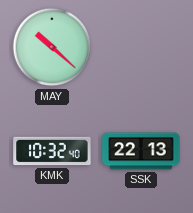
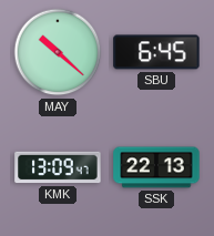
SBU: none -> 6:45
KMK: 10:32 -> 13:09
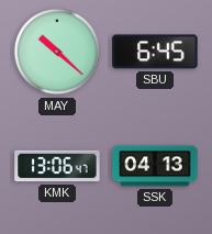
KMK: 13:09 -> 13:06
SSK: 22:13 -> 04:13
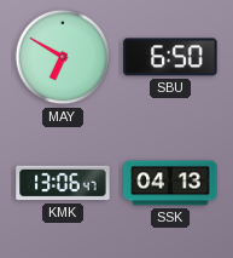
MAY: 10:22 -> 6:50
SBU: 6:45 -> 6:50
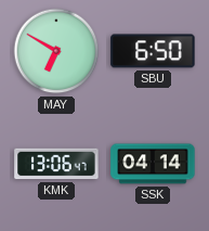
SSK: 04:13 -> 04:14
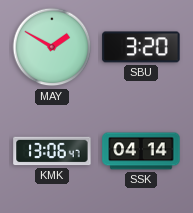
MAY: 6:50 -> 1:50
SBU: 6:50 -> 3:20
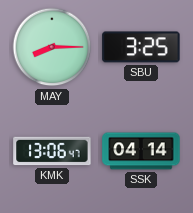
MAY: 1:50 -> 8:15
SBU: 3:20 -> 3:25
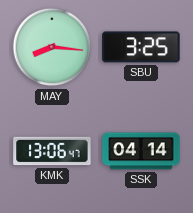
MAY: 8:15 -> 8:16
